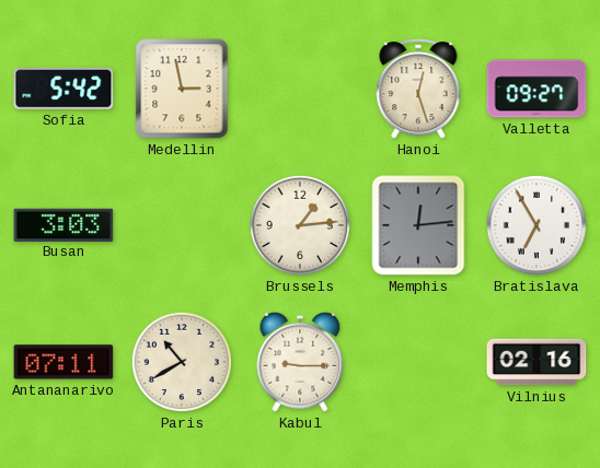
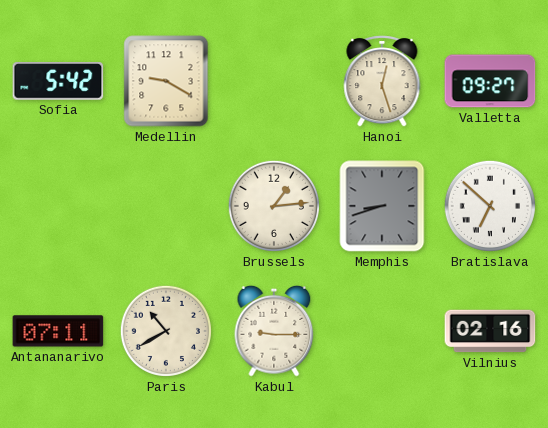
Medellin: 2:58 -> 9:20
Busan: 3:03 -> none
Memphis: 12:14 -> 8:42
Bratislava: 6:55 -> 6:52
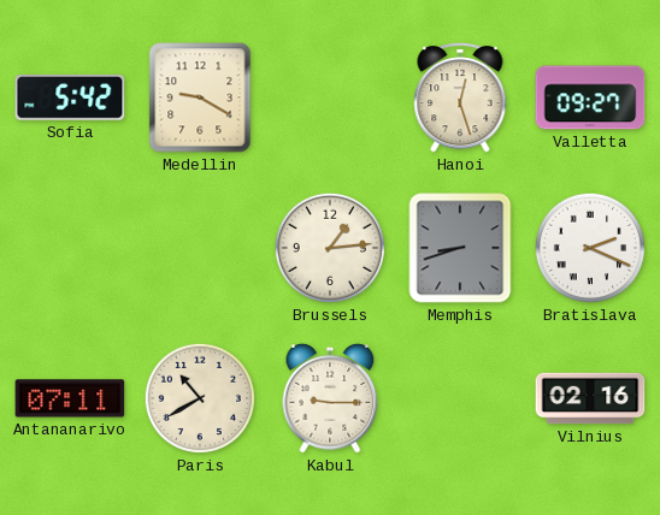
Bratislava: 6:52 -> 2:19
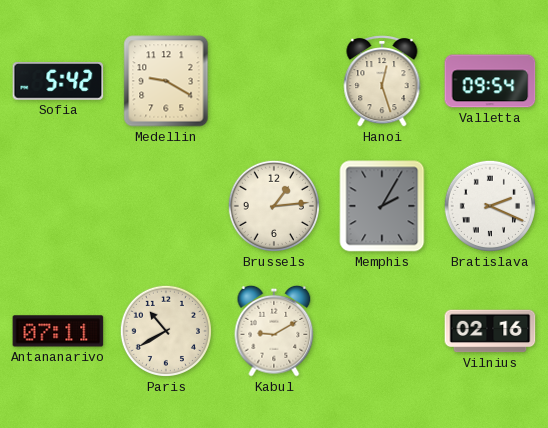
Valletta: 09:27 -> 09:54
Memphis: 8:42 -> 2:05
Kabul: 9:15 -> 9:10
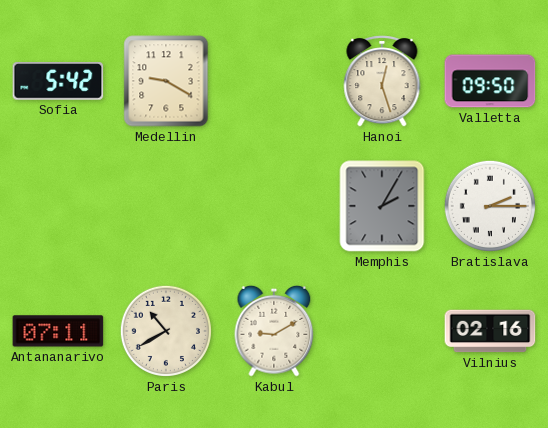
Valletta: 09:54 -> 09:50
Brussels: 1:14 -> none
Bratislava: 2:19 -> 2:15
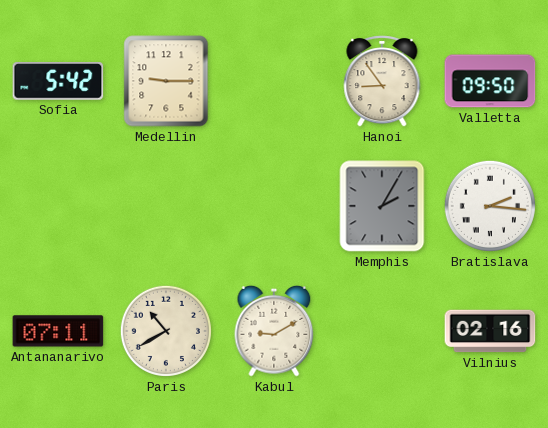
Medellin: 9:20 -> 9:15
Hanoi: 12:27 -> 8:54
Bratislava: 2:15 -> 2:16
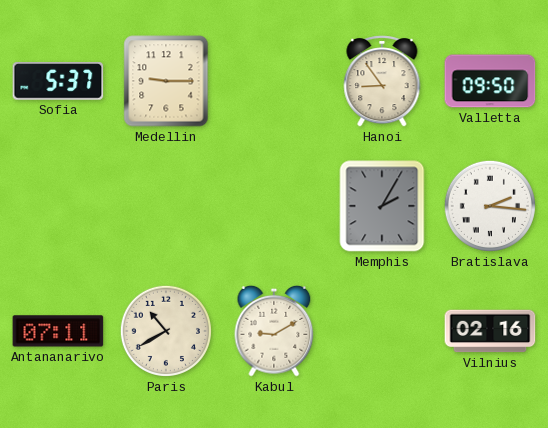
Sofia: 5:42 -> 5:37
